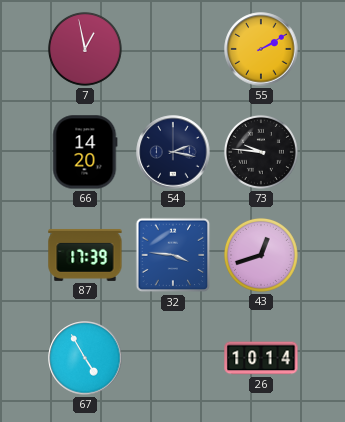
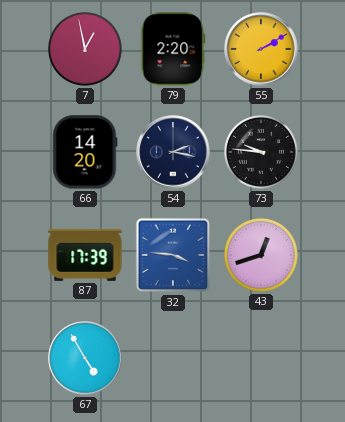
79: none -> 2:20
26: 10:14 -> none
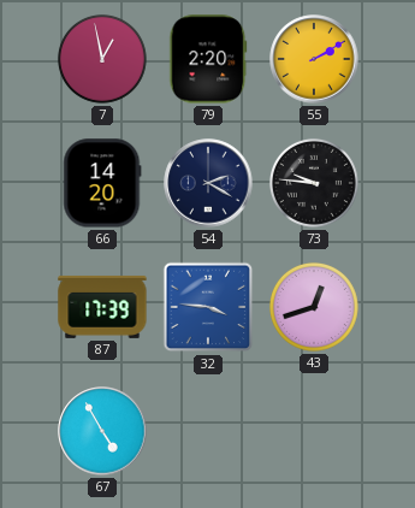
54: 2:17 -> 2:20
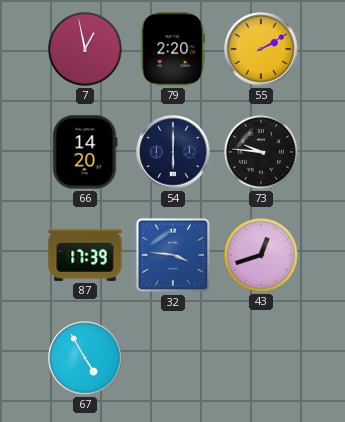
54: 2:20 -> 6:00
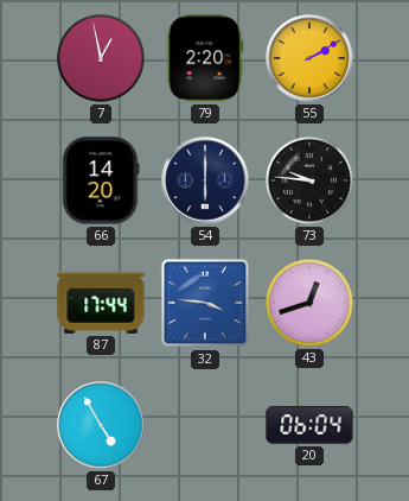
87: 17:39 -> 17:44
20: none -> 06:04
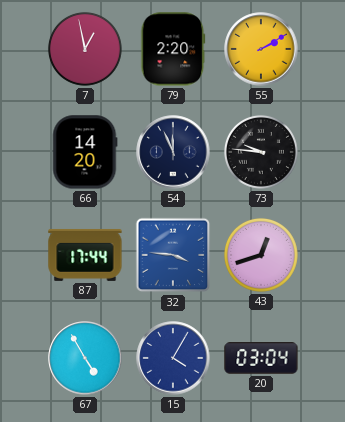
54: 6:00 -> 11:56
15: none -> 4:05
20: 06:04 -> 03:04
